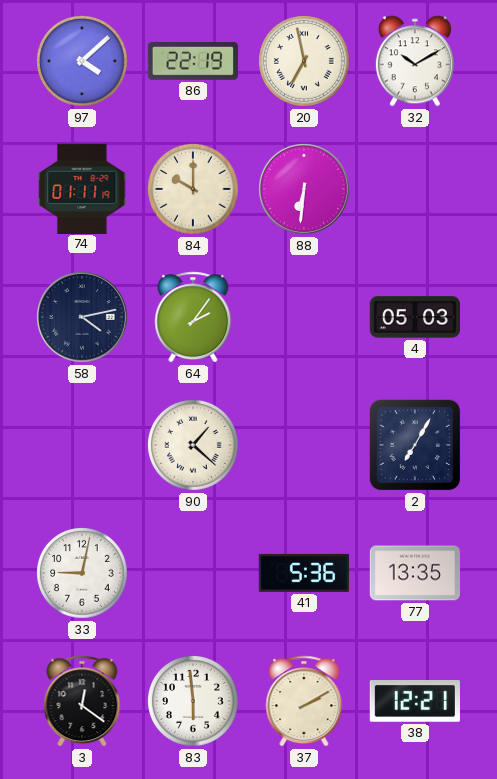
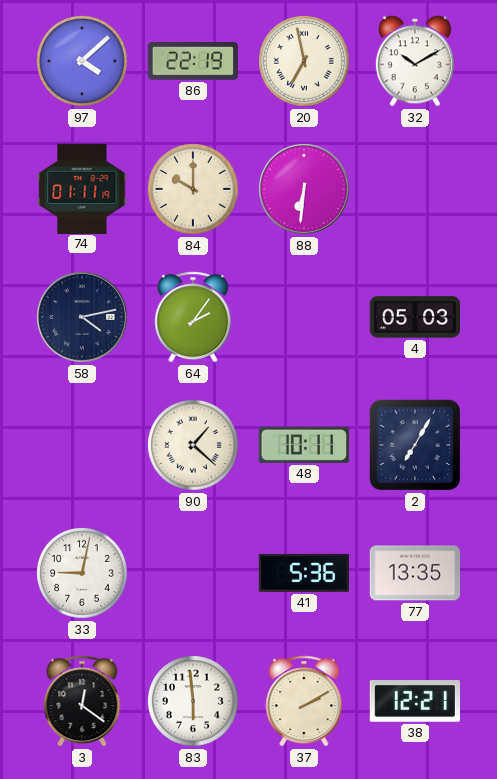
48: none -> 10:11
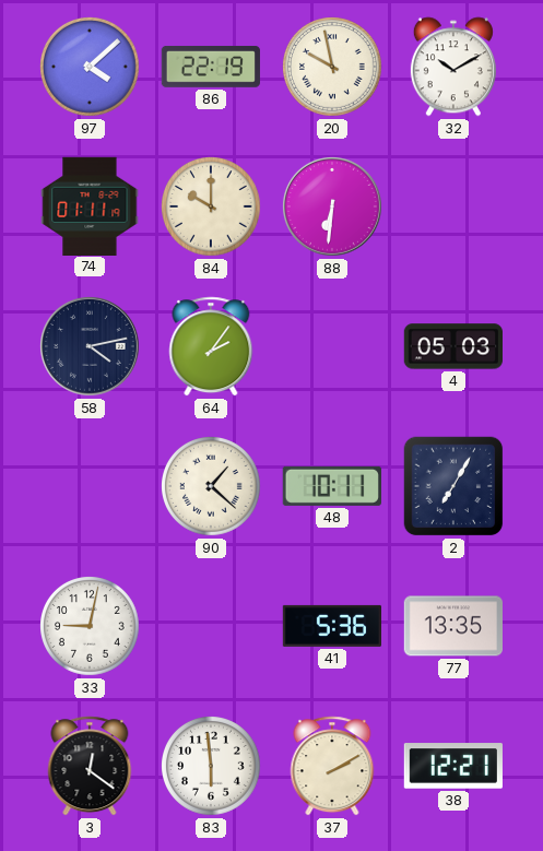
20: 6:58 -> 9:58
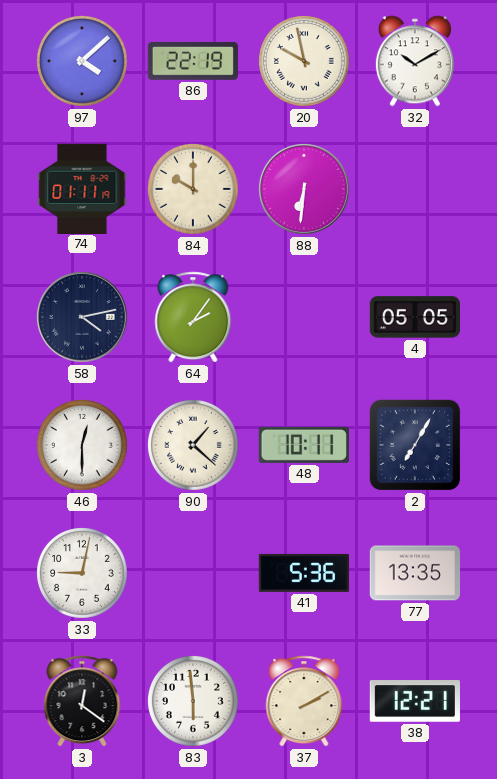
4: 05:03 -> 05:05
46: none -> 12:30
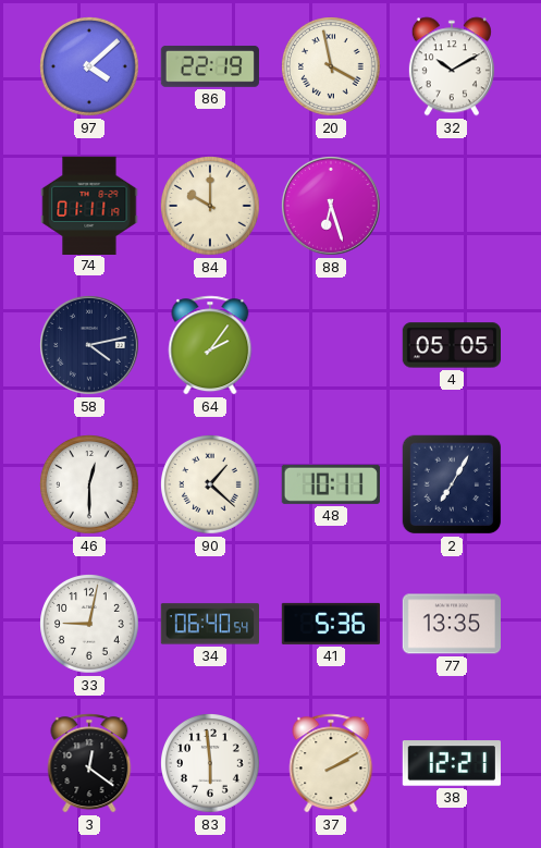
20: 9:58 -> 3:58
88: 6:31 -> 6:27
34: none -> 06:40
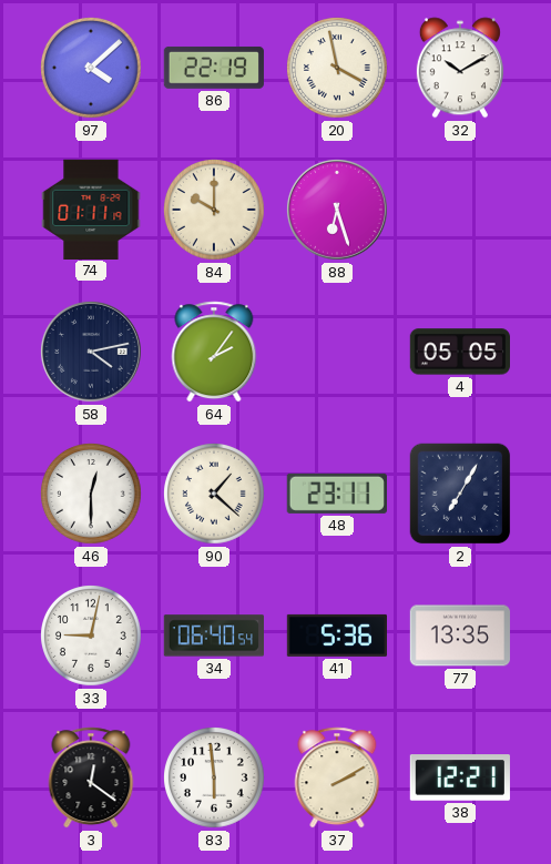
48: 10:11 -> 23:11
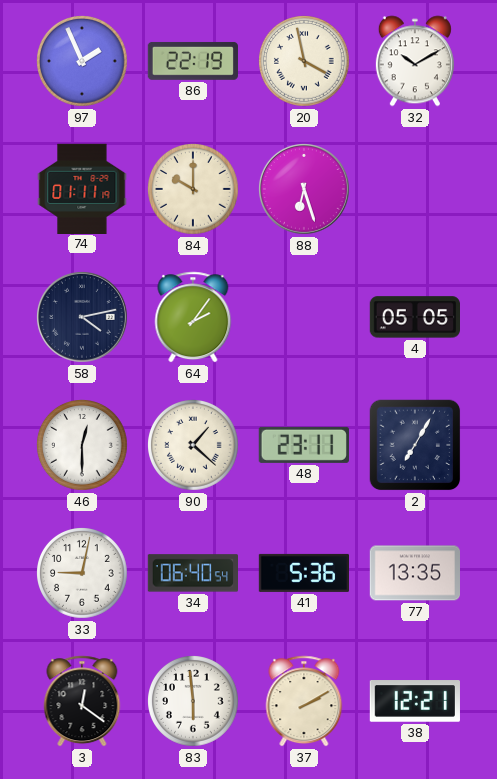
97: 4:08 -> 1:56
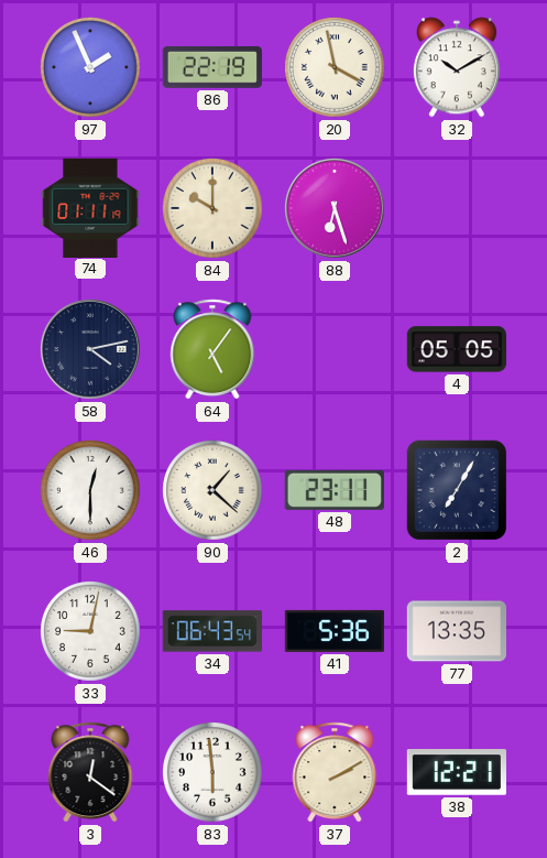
64: 2:06 -> 5:06
34: 06:40 -> 06:43
